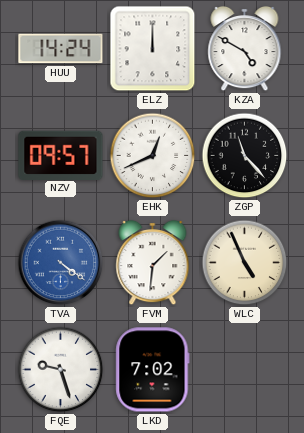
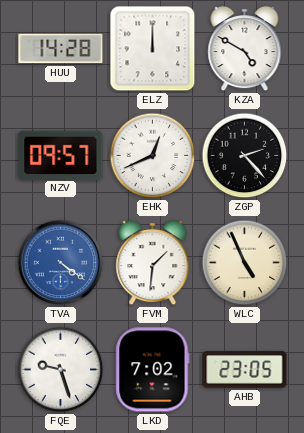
HUU: 14:24 -> 14:28
ZGP: 11:23 -> 2:23
AHB: none -> 23:05
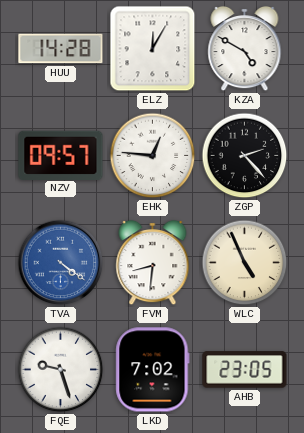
ELZ: 12:00 -> 12:05
EHK: 12:41 -> 12:46
FVM: 1:31 -> 8:31
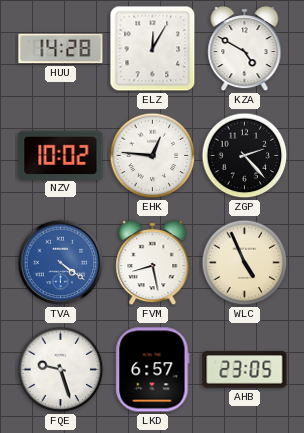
NZV: 09:57 -> 10:02
FVM: 8:31 -> 8:28
LKD: 7:02 -> 6:57
